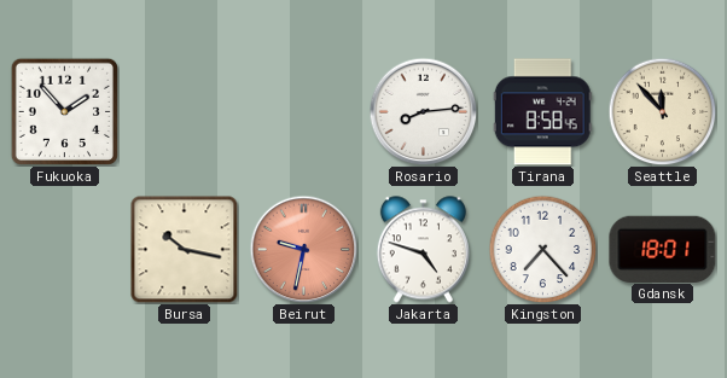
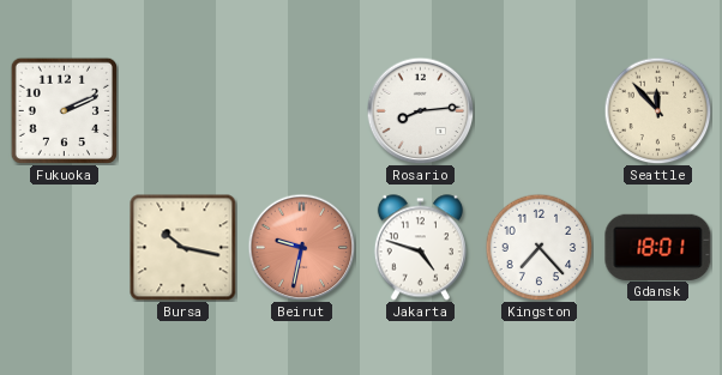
Fukuoka: 1:53 -> 2:11
Tirana: 8:58 -> none
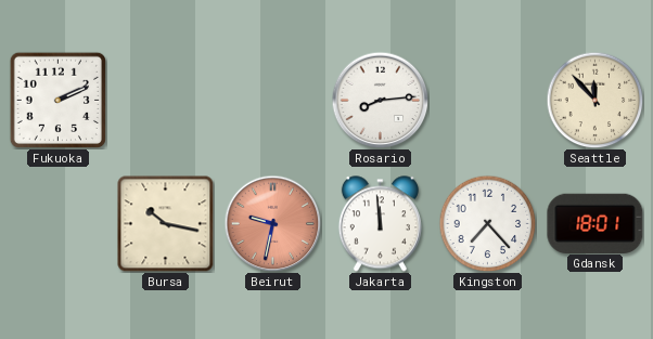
Jakarta: 4:48 -> 11:59
